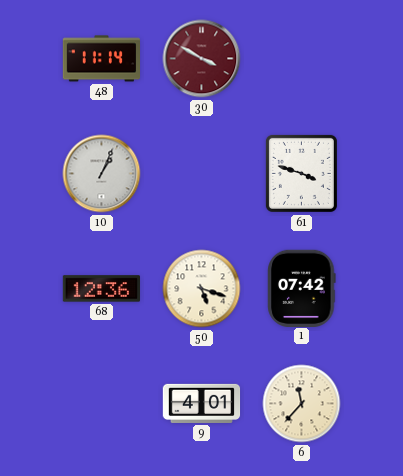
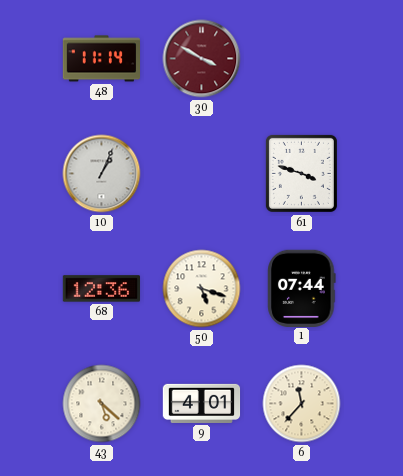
1: 07:42 -> 07:44
43: none -> 5:22
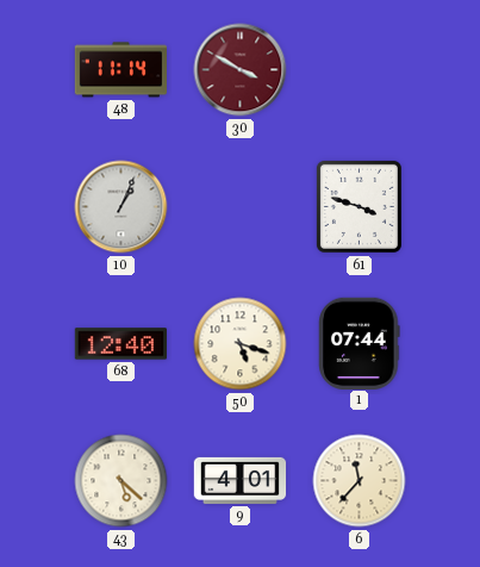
68: 12:36 -> 12:40
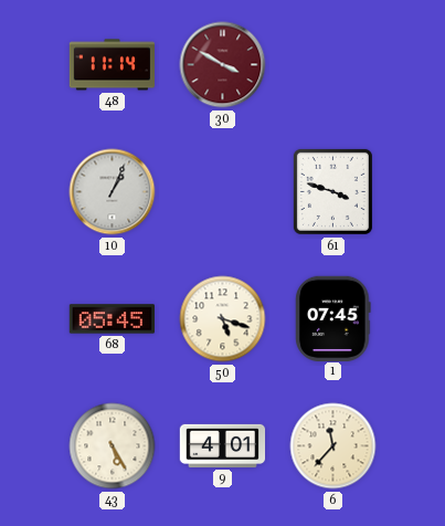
68: 12:40 -> 05:45
1: 07:44 -> 07:45
43: 5:22 -> 5:25
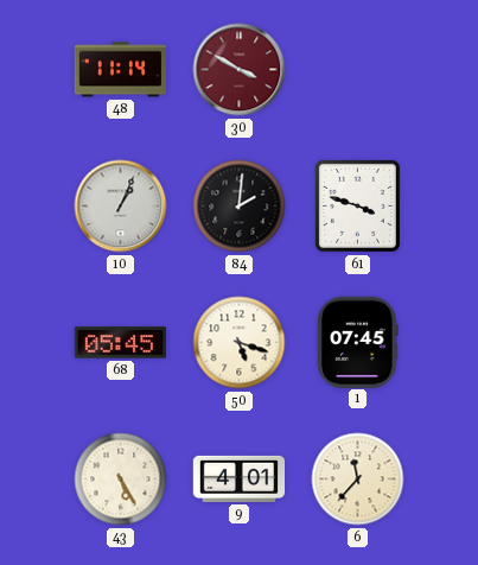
84: none -> 2:01
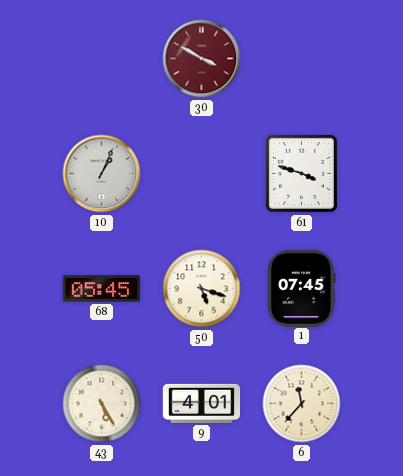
48: 11:14 -> none
84: 2:01 -> none
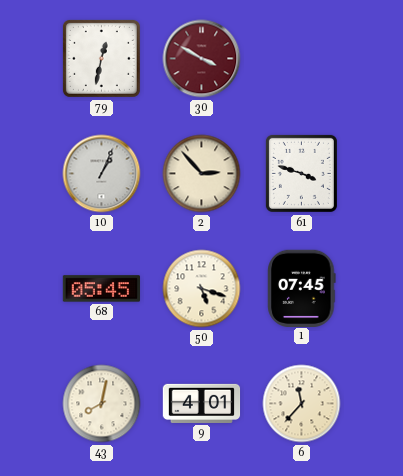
79: none -> 12:32
2: none -> 2:53
43: 5:25 -> 8:02
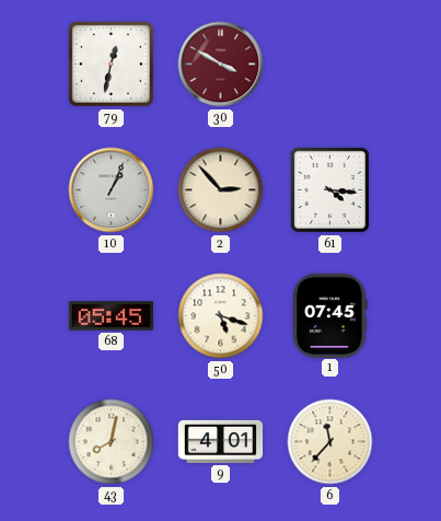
61: 3:48 -> 4:16
